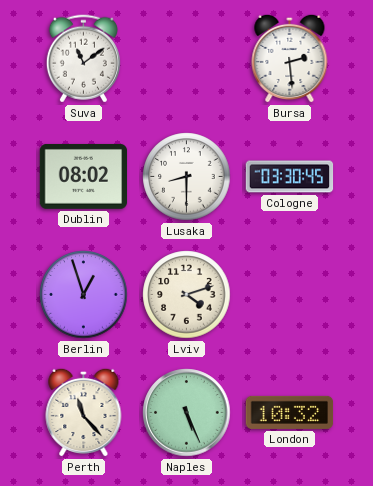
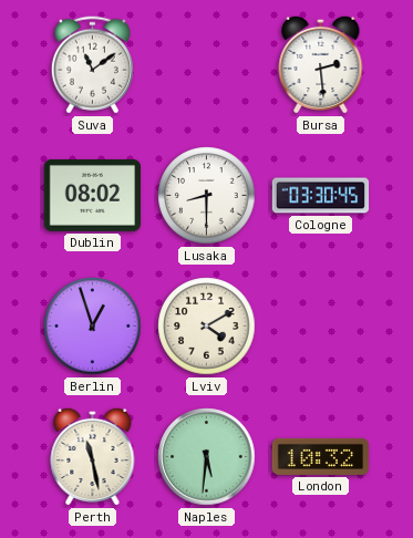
Lviv: 4:12 -> 4:10
Perth: 11:23 -> 11:28
Naples: 5:26 -> 5:31
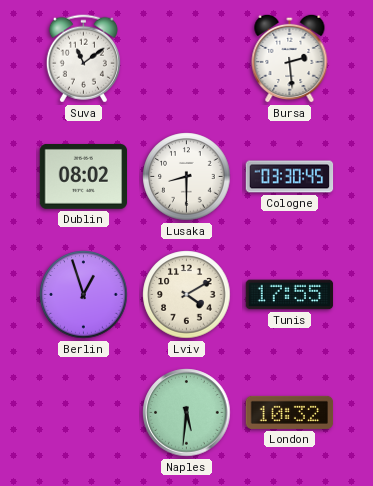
Tunis: none -> 17:55
Perth: 11:28 -> none
